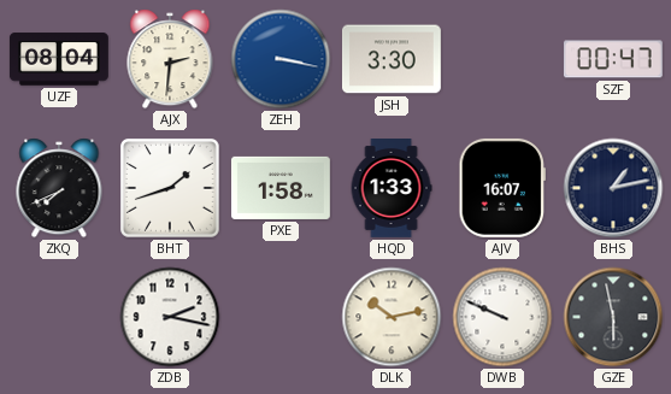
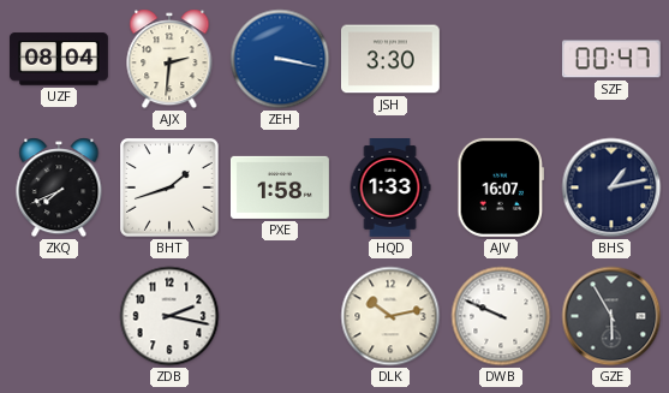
GZE: 5:58 -> 5:55
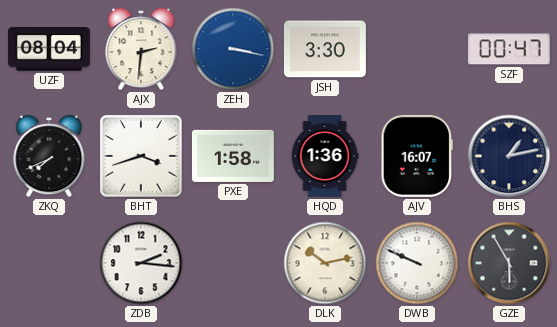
BHT: 1:42 -> 3:42
HQD: 1:33 -> 1:36
ZDB: 2:17 -> 2:16
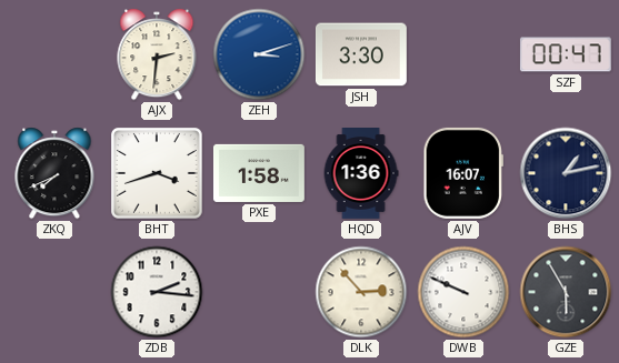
UZF: 08:04 -> none
ZEH: 3:17 -> 3:12
DLK: 10:13 -> 2:53
